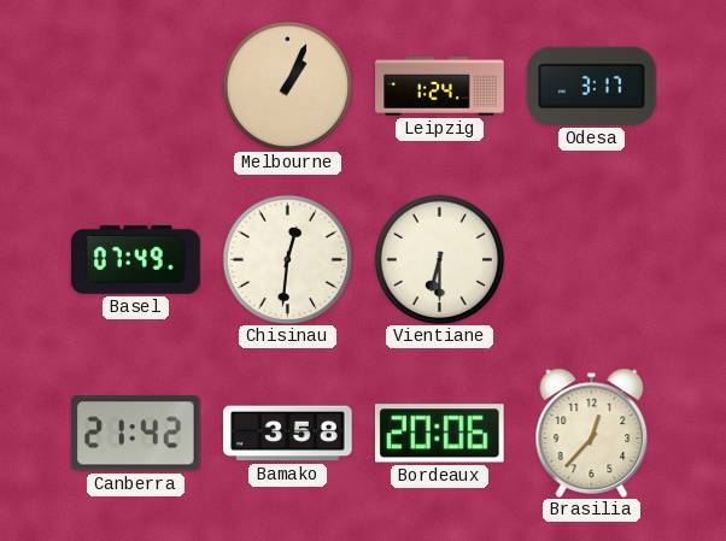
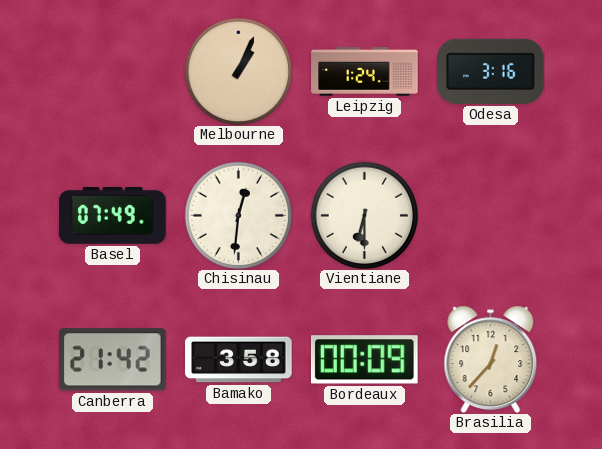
Odesa: 3:17 -> 3:16
Bordeaux: 20:06 -> 00:09
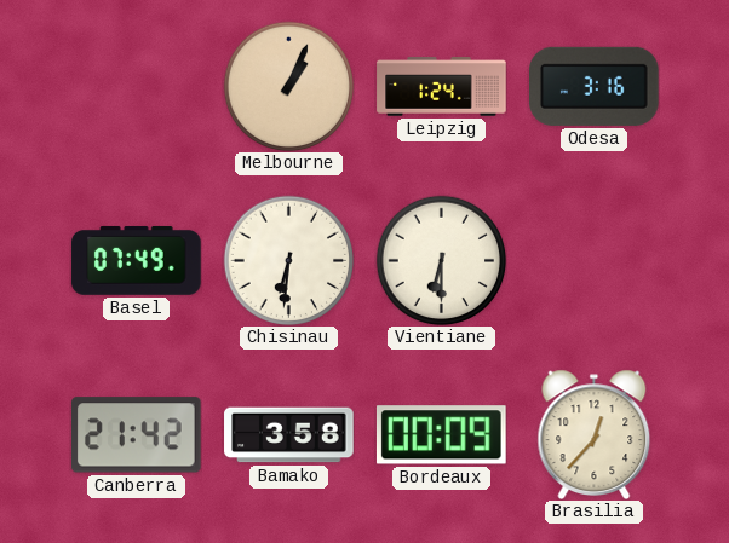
Chisinau: 12:31 -> 6:31
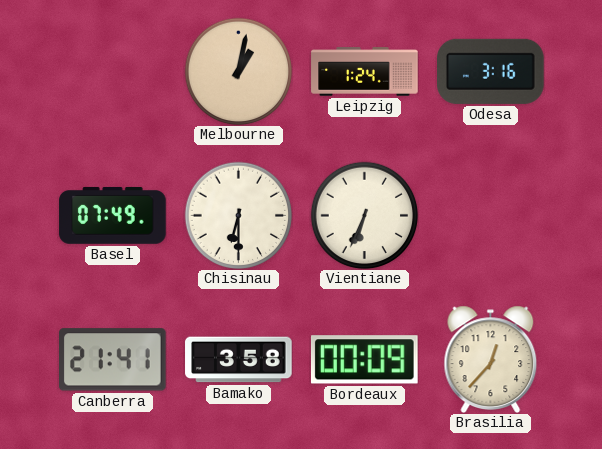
Melbourne: 1:04 -> 1:02
Chisinau: 6:31 -> 6:30
Vientiane: 6:30 -> 6:34
Canberra: 21:42 -> 21:41
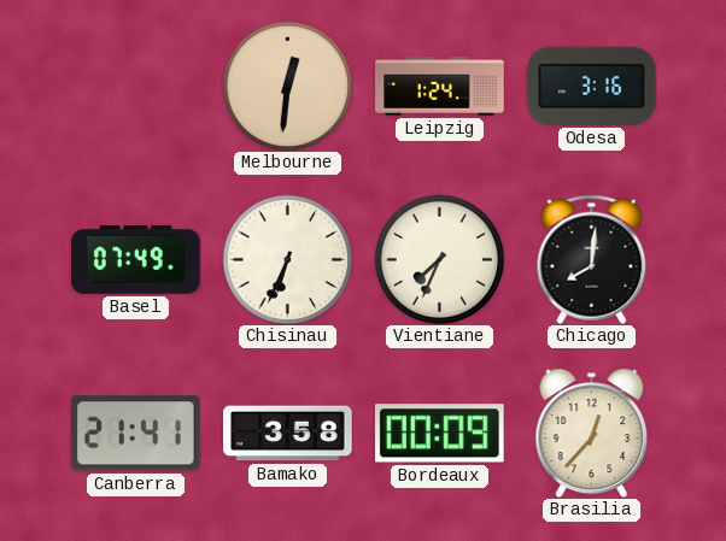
Melbourne: 1:02 -> 12:31
Chisinau: 6:30 -> 6:34
Vientiane: 6:34 -> 7:34
Chicago: none -> 8:01
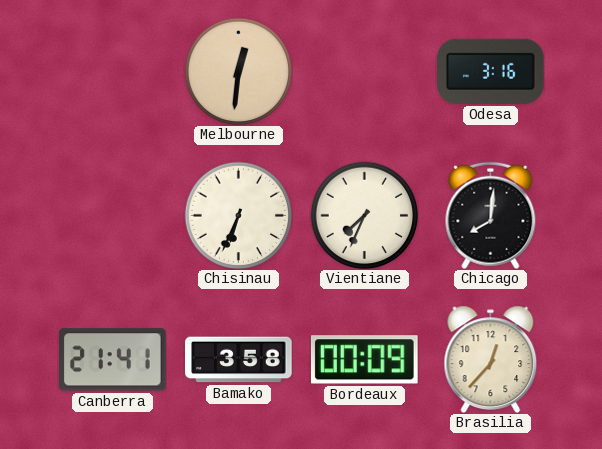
Leipzig: 1:24 -> none
Basel: 07:49 -> none
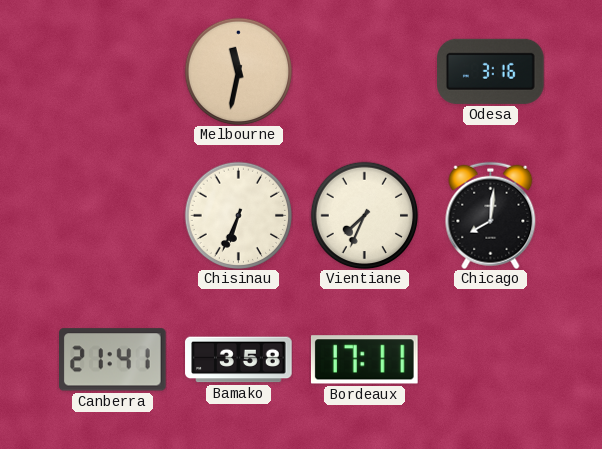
Melbourne: 12:31 -> 11:32
Bordeaux: 00:09 -> 17:11
Brasilia: 12:37 -> none
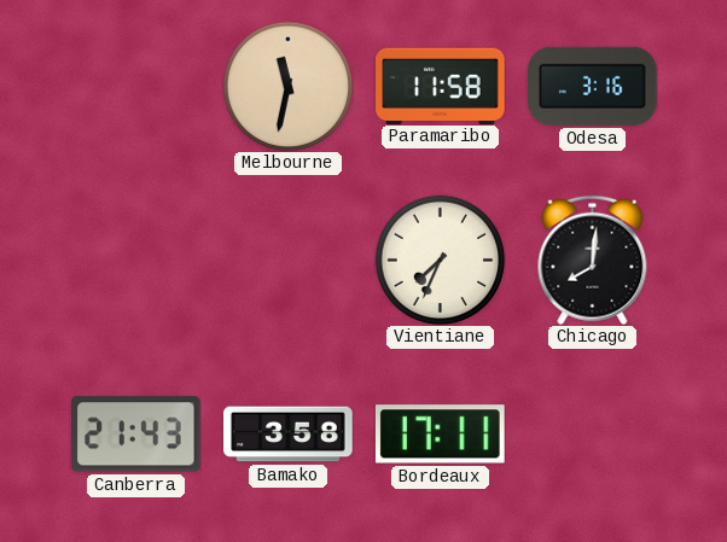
Paramaribo: none -> 11:58
Chisinau: 6:34 -> none
Canberra: 21:41 -> 21:43
